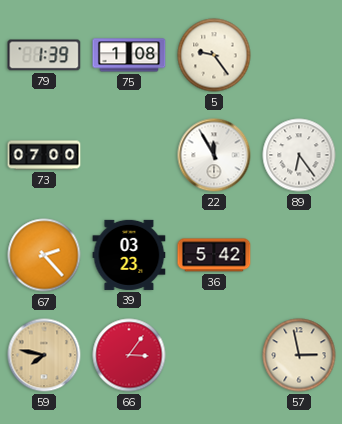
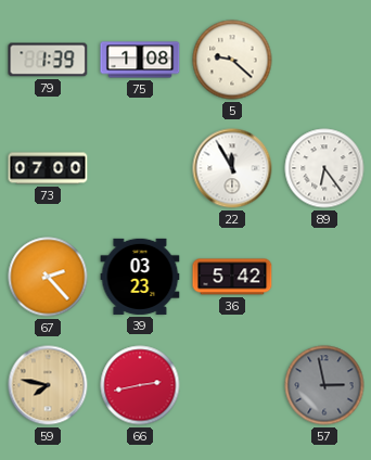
5: 9:24 -> 9:22
66: 3:06 -> 2:43
57 dial: cream -> grey
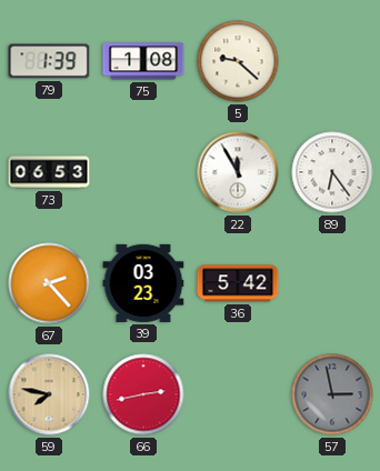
73: 07:00 -> 06:53
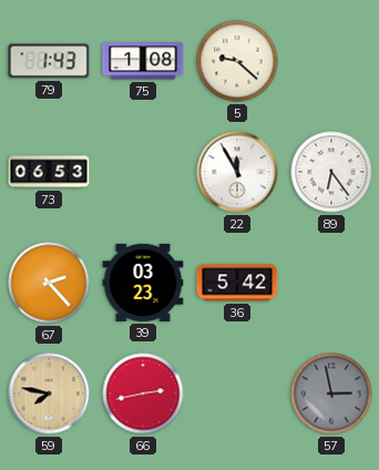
79: 1:39 -> 1:43
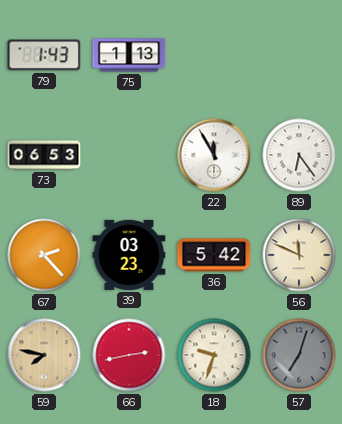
75: 1:08 -> 1:13
5: 9:22 -> none
56: none -> 11:49
18: none -> 9:33
57: 2:58 -> 7:03
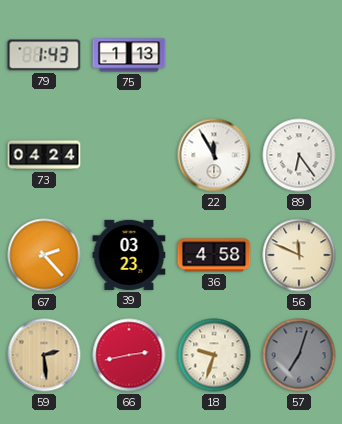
73: 06:53 -> 04:24
36: 5:42 -> 4:58
59: 7:47 -> 2:29
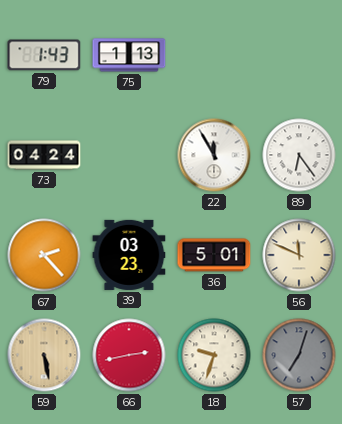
36: 4:58 -> 5:01
59: 2:29 -> 5:28
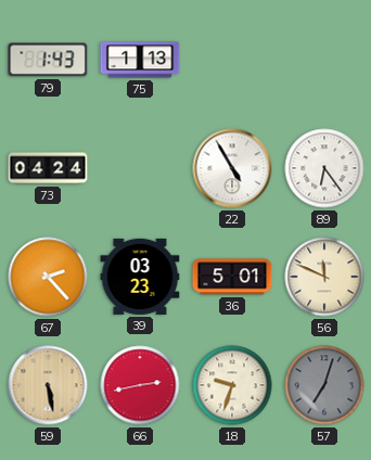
22: 11:55 -> 4:55
